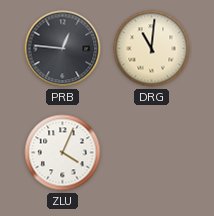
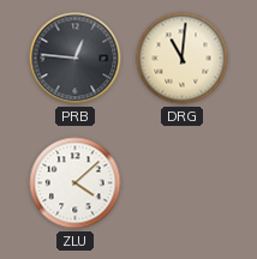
ZLU: 4:04 -> 4:08
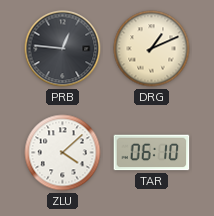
DRG: 11:01 -> 1:11
TAR: none -> 06:10
